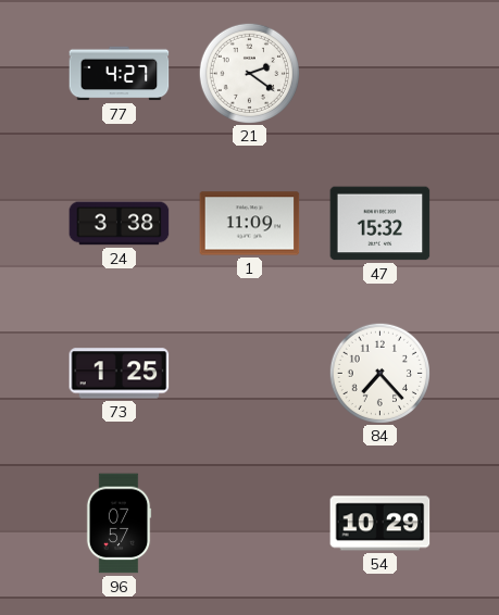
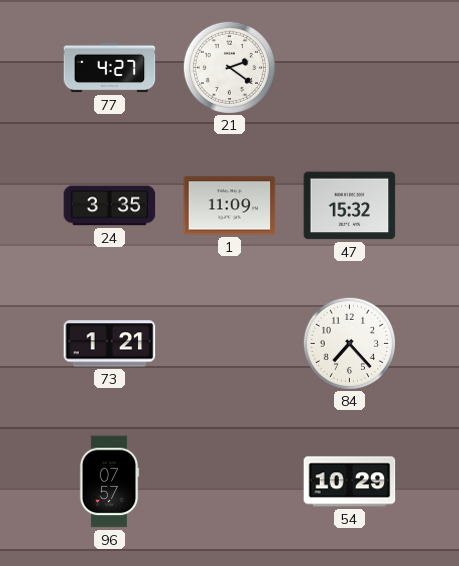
24: 3:38 -> 3:35
73: 1:25 -> 1:21
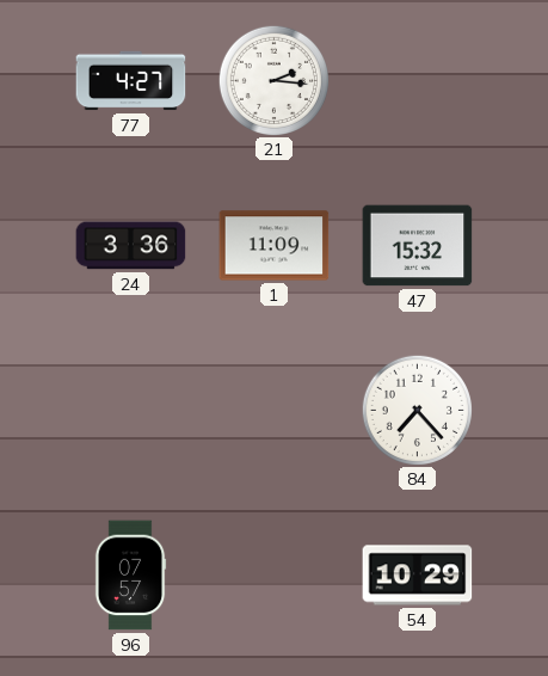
21: 2:21 -> 2:16
24: 3:35 -> 3:36
73: 1:21 -> none
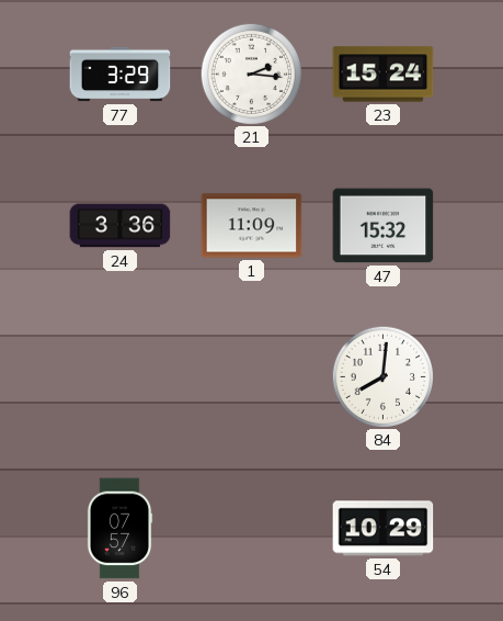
77: 4:27 -> 3:29
23: none -> 15:24
84: 7:23 -> 8:01
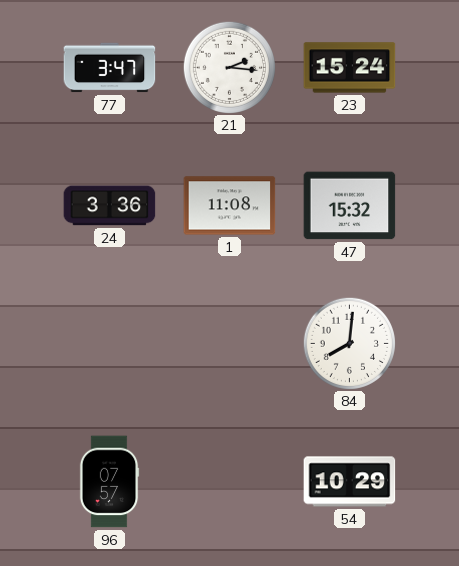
77: 3:29 -> 3:47
1: 11:09 -> 11:08
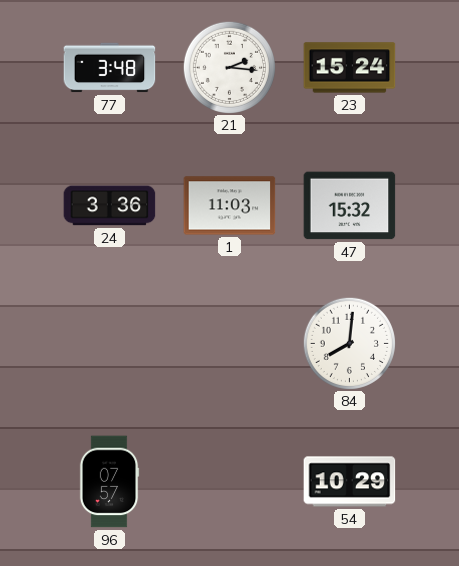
77: 3:47 -> 3:48
1: 11:08 -> 11:03
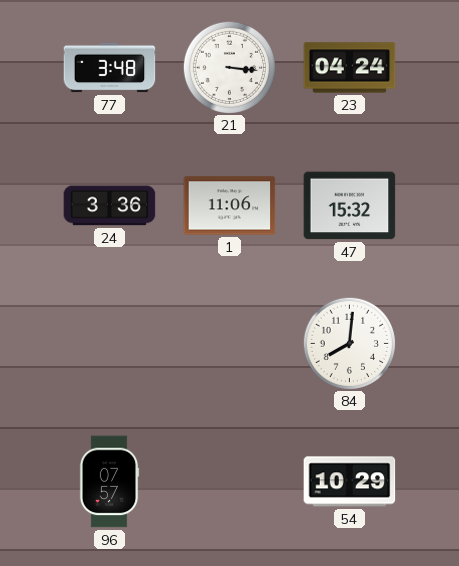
21: 2:16 -> 3:16
23: 15:24 -> 04:24
1: 11:03 -> 11:06
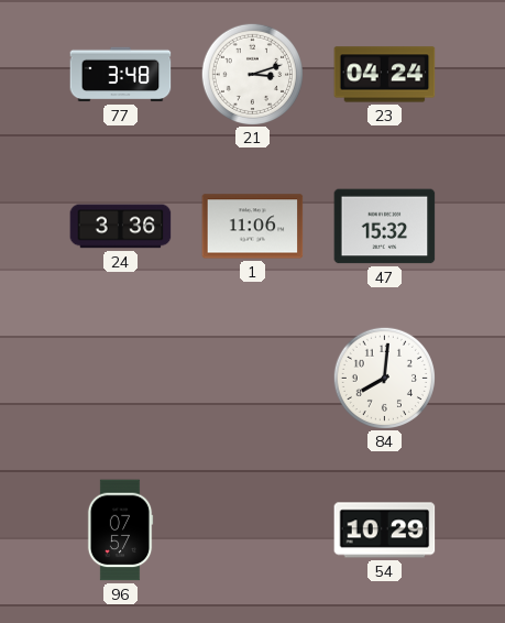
21: 3:16 -> 3:12
